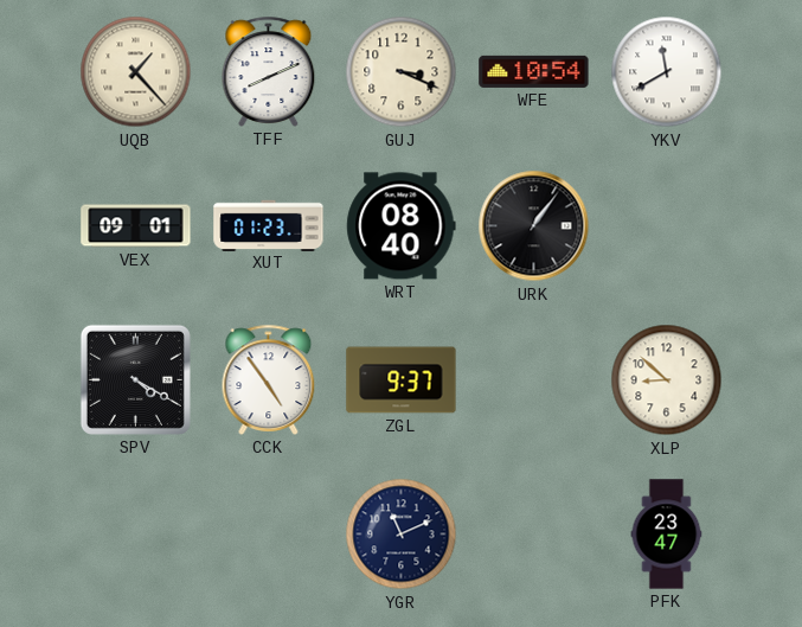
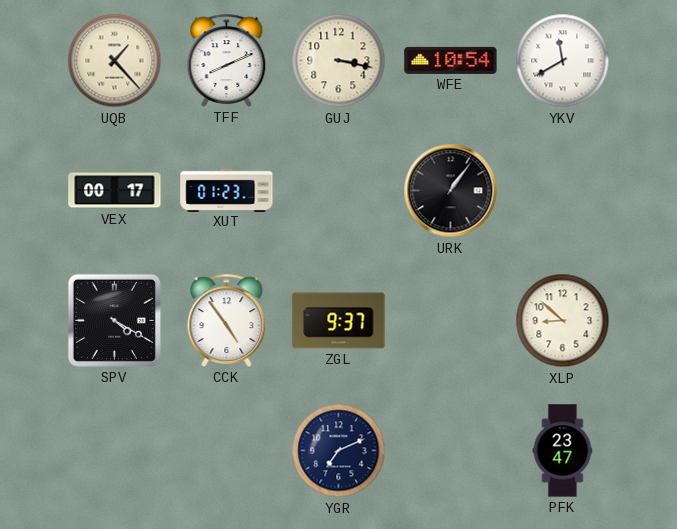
GUJ: 3:19 -> 3:17
VEX: 09:01 -> 00:17
WRT: 08:40 -> none
YGR: 11:11 -> 7:11
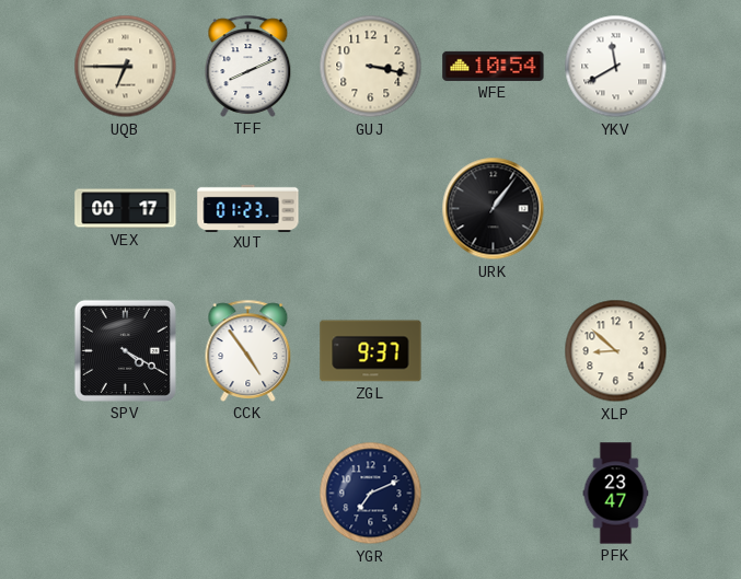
UQB: 1:23 -> 6:45
